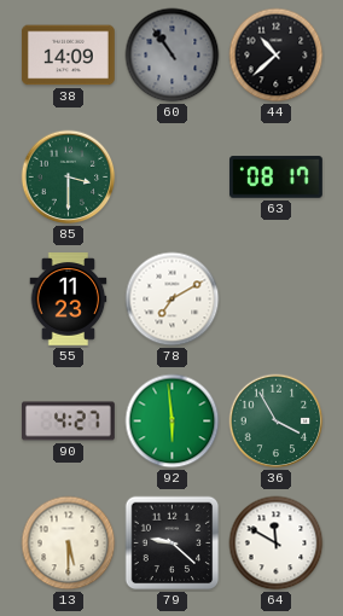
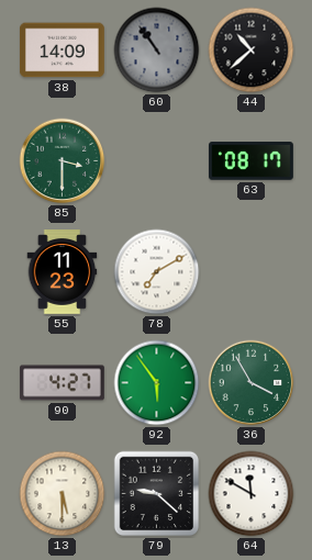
92: 5:59 -> 5:54
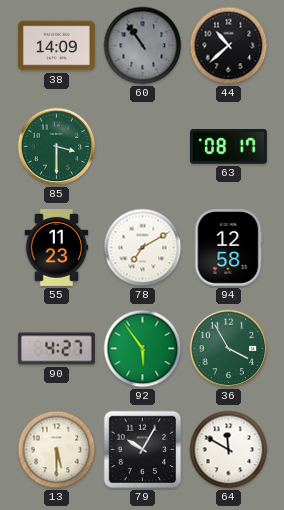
94: none -> 12:58
79: 9:22 -> 10:05
